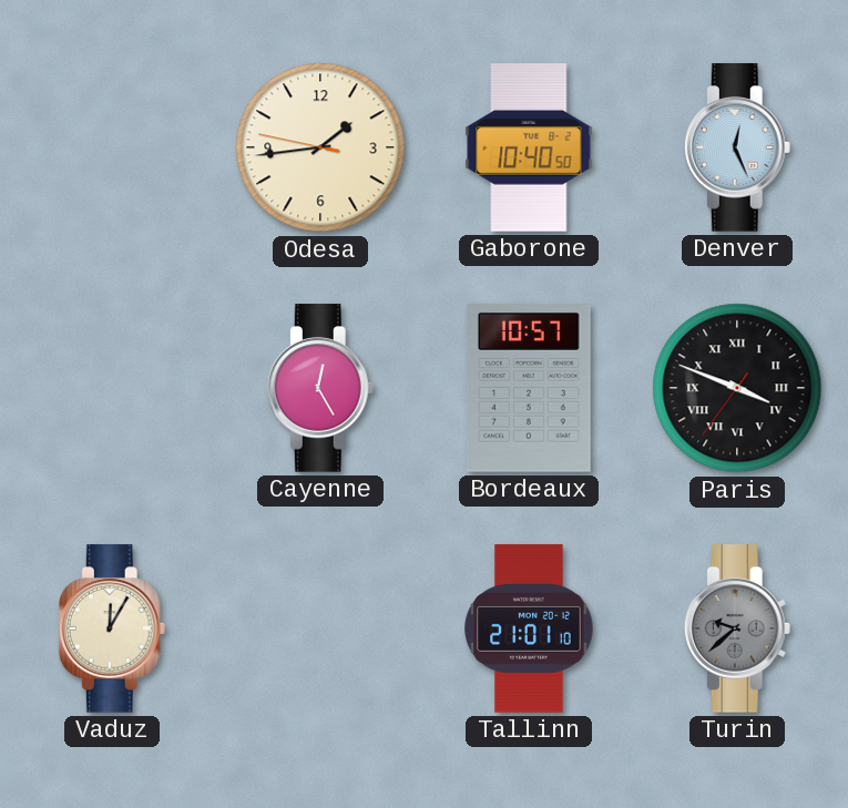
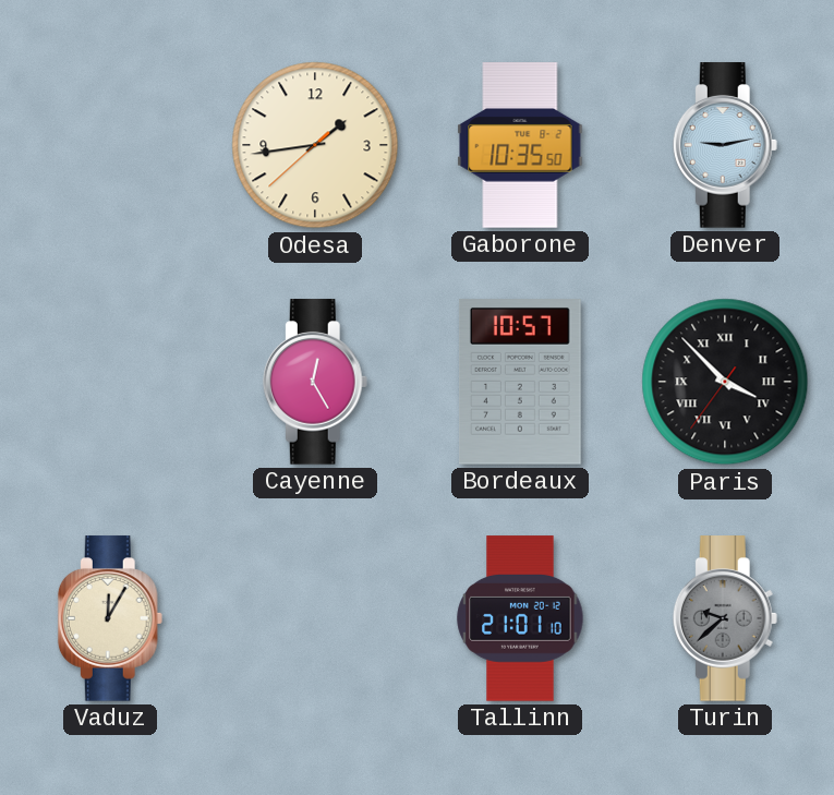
Odesa: 1:43:47 -> 1:43:38
Gaborone: 10:40 -> 10:35
Denver: 12:26 -> 9:13
Paris: 3:48 -> 3:52
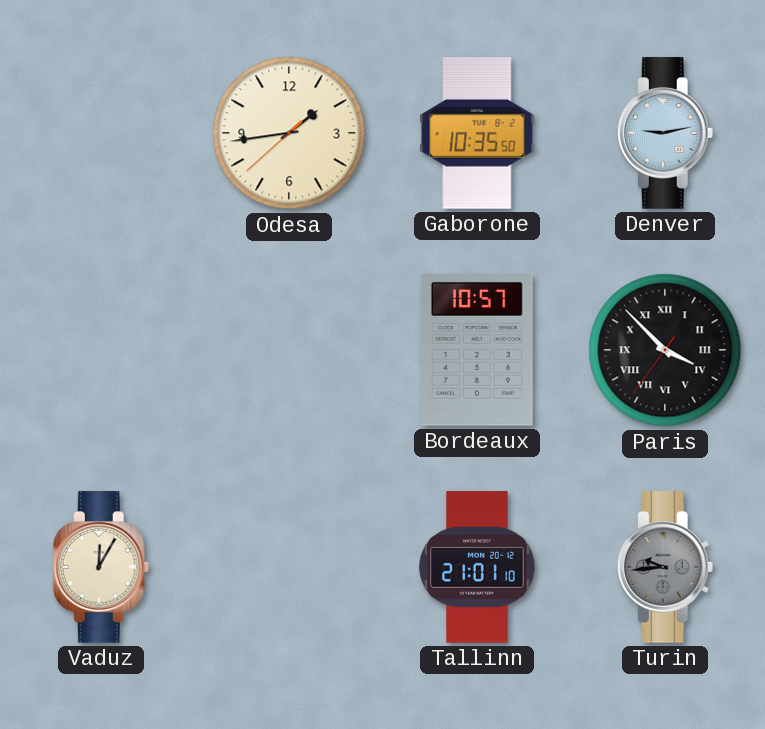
Cayenne: 12:25 -> none
Turin: 9:38 -> 9:44
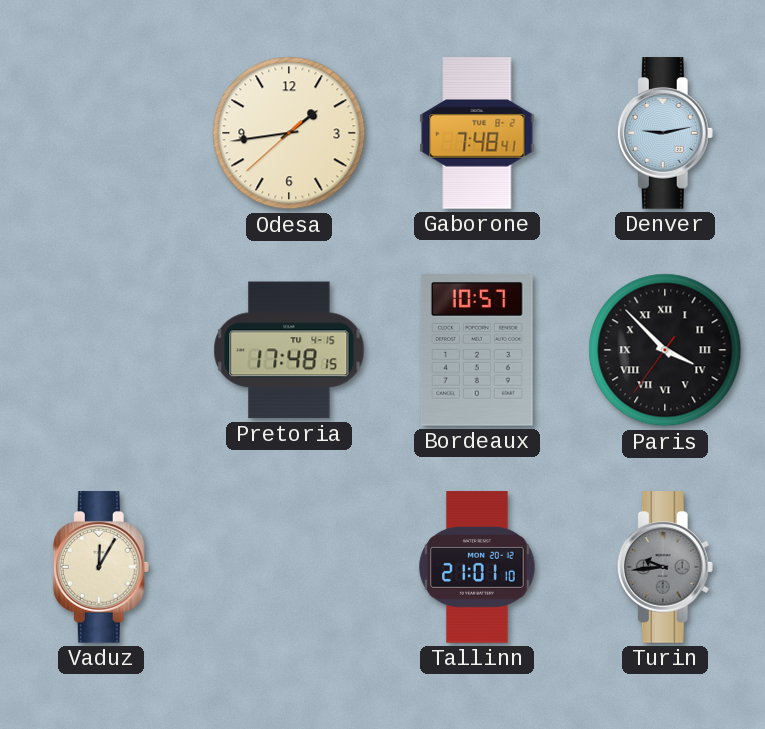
Gaborone: 10:35 -> 7:48
Pretoria: none -> 17:48
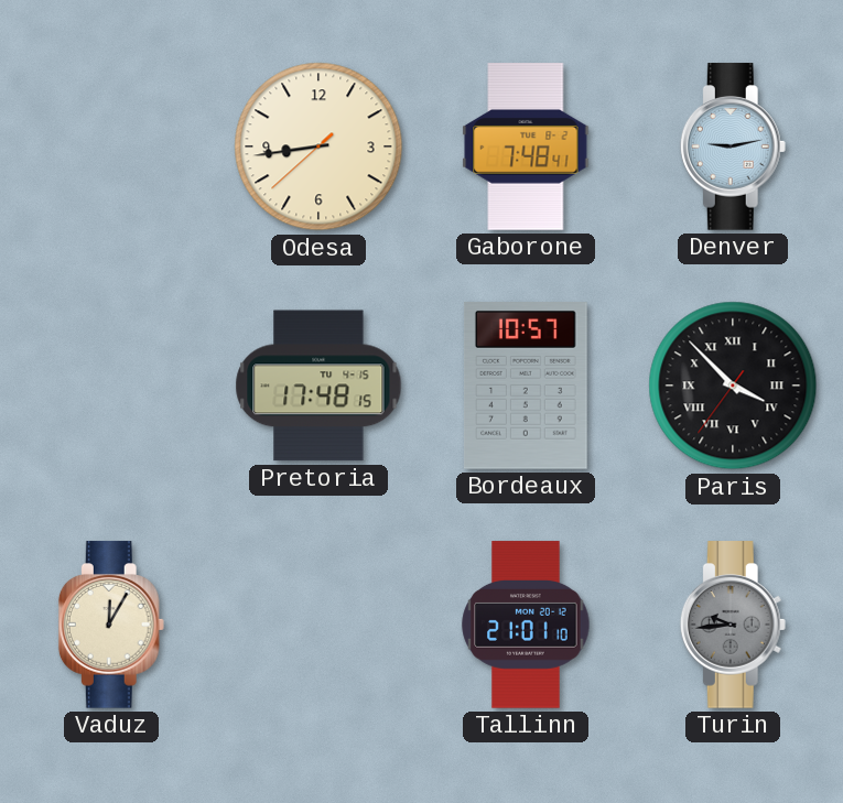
Odesa: 1:43 -> 8:43
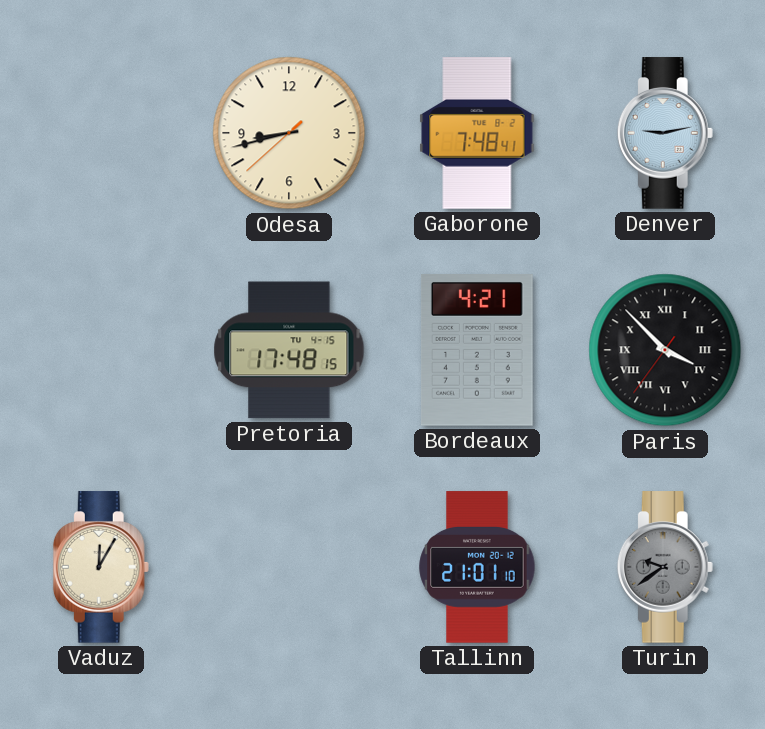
Odesa: 8:43 -> 8:42
Bordeaux: 10:57 -> 4:21
Turin: 9:44 -> 9:39
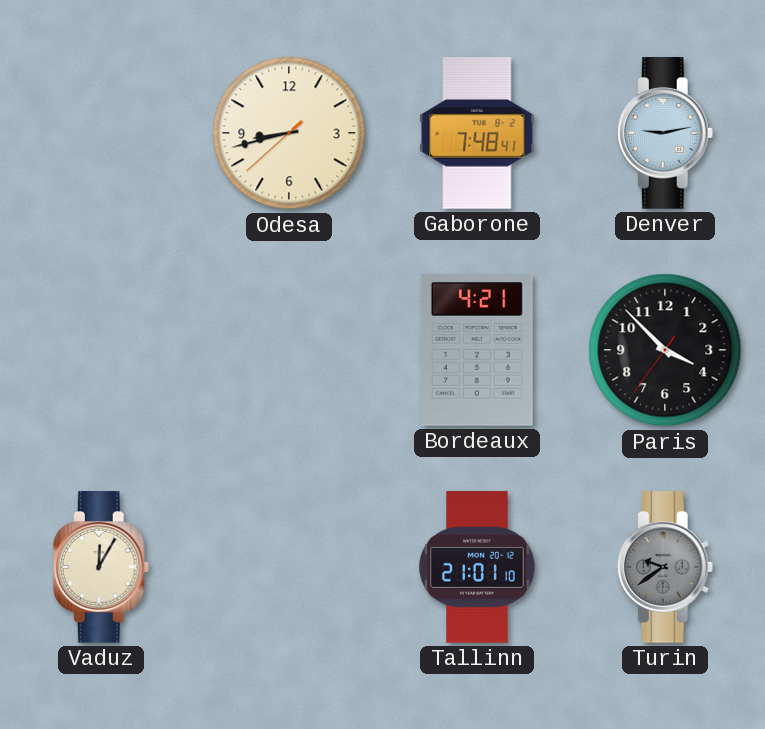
Pretoria: 17:48 -> none
Paris numerals: Roman -> Arabic
